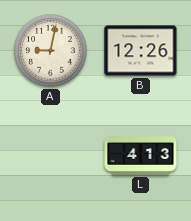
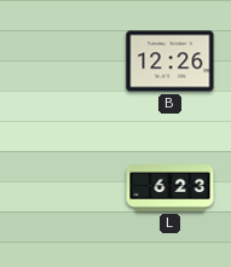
A: 9:02 -> none
L: 4:13 -> 6:23
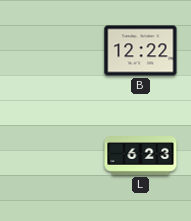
B: 12:26 -> 12:22
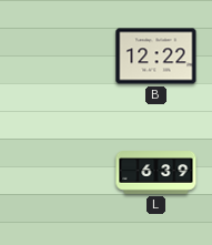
L: 6:23 -> 6:39
